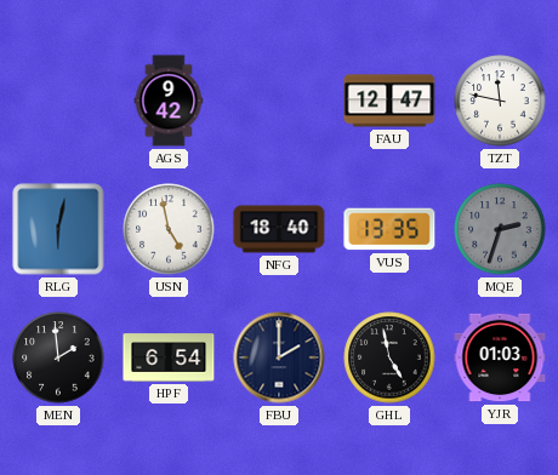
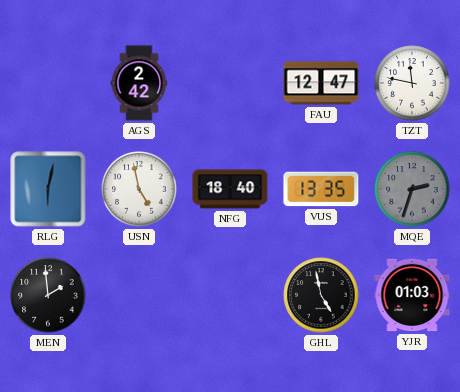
AGS: 9:42 -> 2:42
HPF: 6:54 -> none
FBU: 2:00 -> none
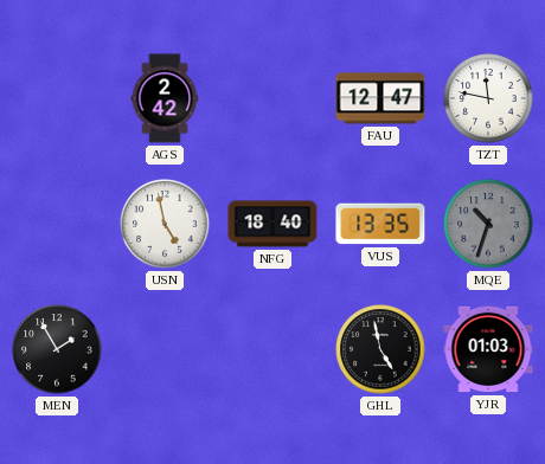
RLG: 6:02 -> none
MQE: 2:33 -> 10:33
MEN: 1:59 -> 1:55
